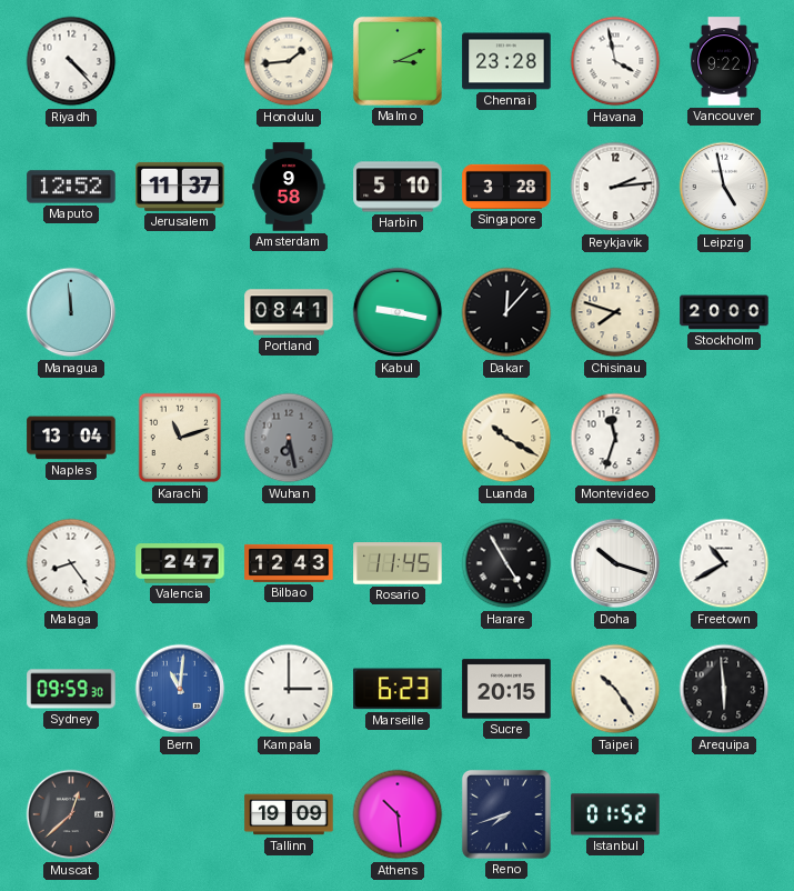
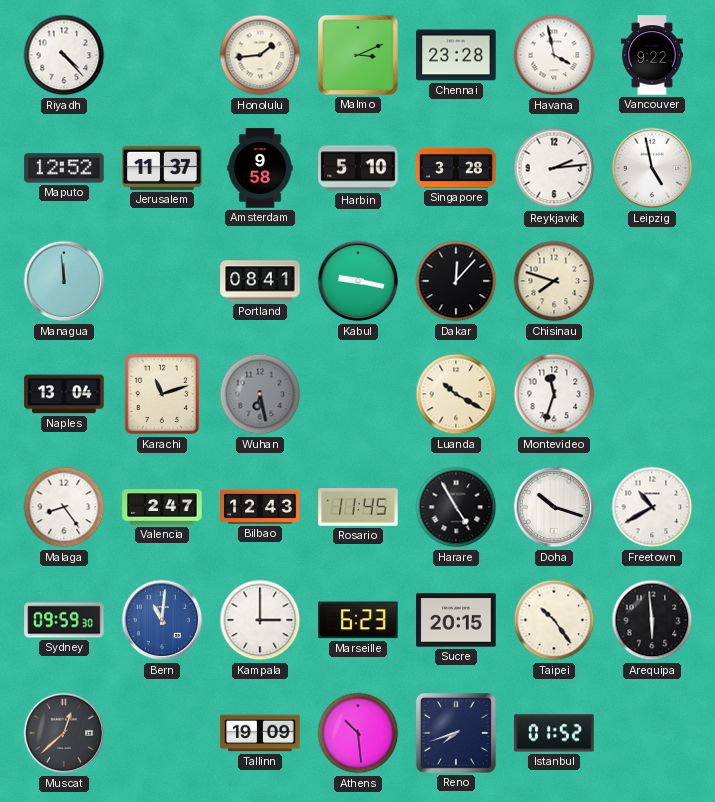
Stockholm: 20:00 -> none
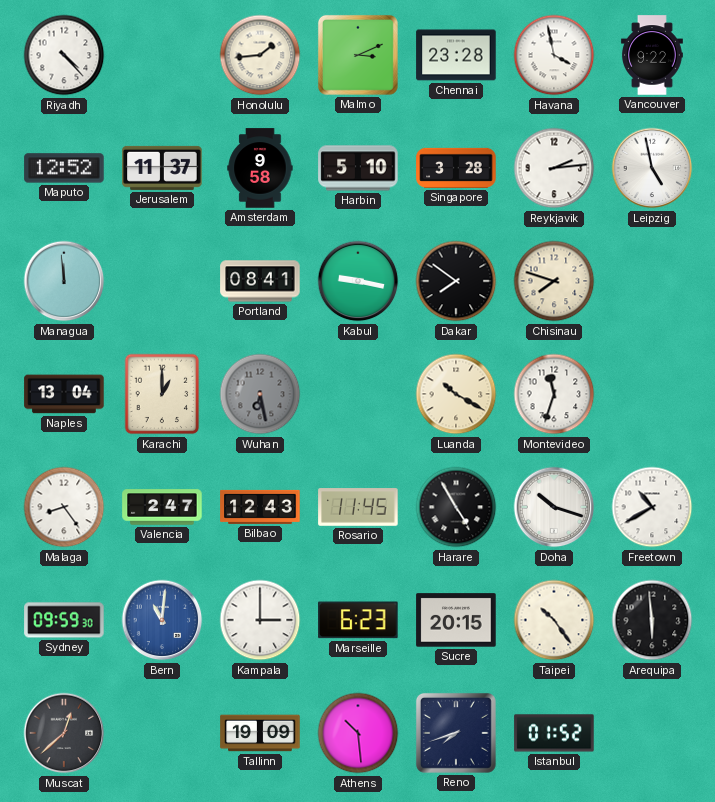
Dakar: 12:07 -> 7:51
Karachi: 11:12 -> 1:00
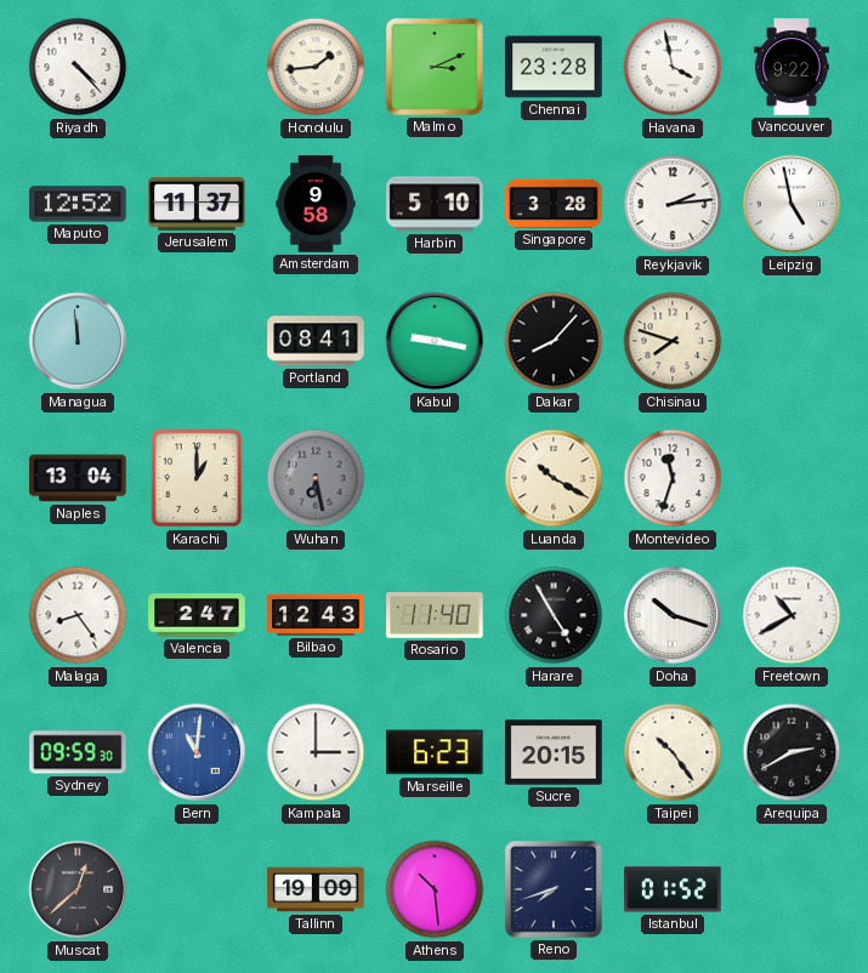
Dakar: 7:51 -> 8:07
Rosario: 11:45 -> 11:40
Arequipa: 5:59 -> 2:40
